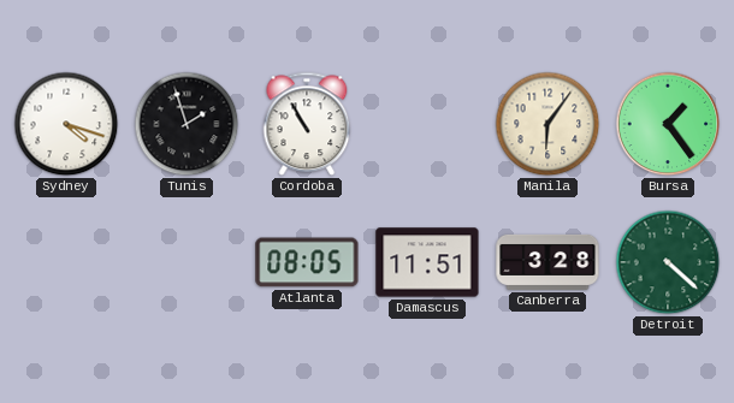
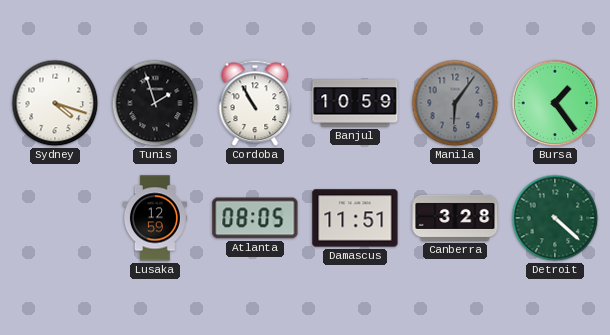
Banjul: none -> 10:59
Manila dial: cream -> grey
Lusaka: none -> 12:59
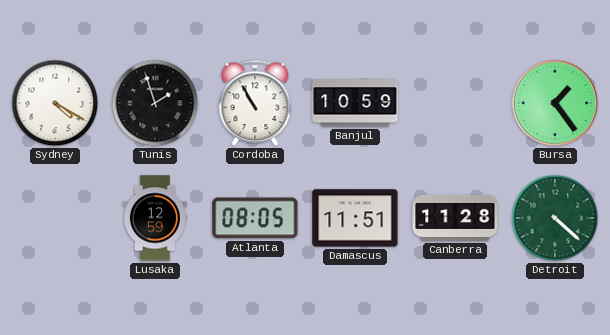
Sydney: 4:18 -> 4:20
Manila: 6:06 -> none
Canberra: 3:28 -> 11:28
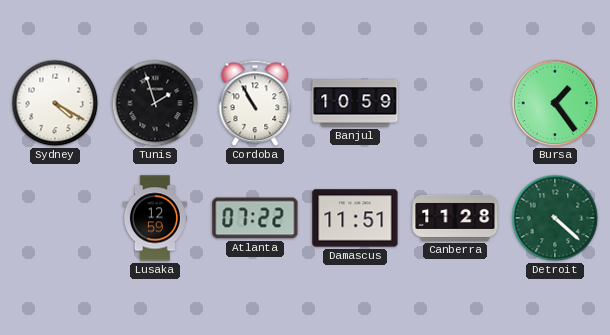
Atlanta: 08:05 -> 07:22
